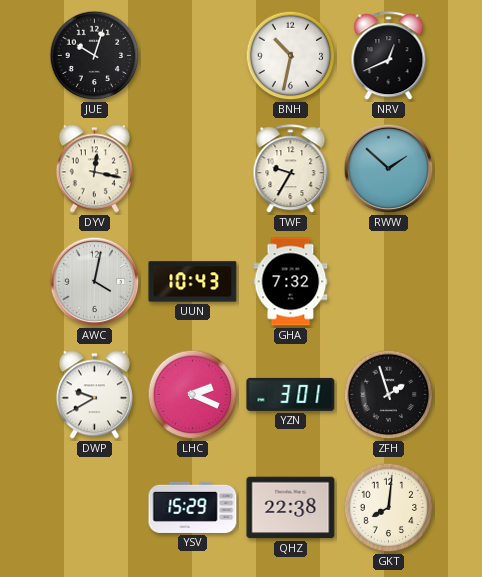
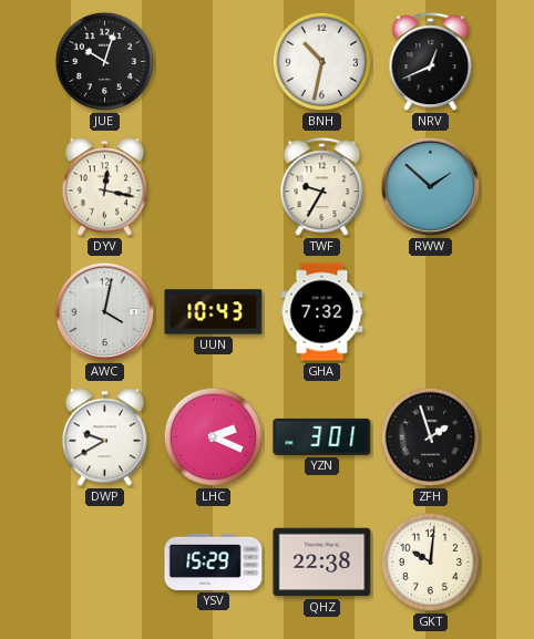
GKT: 8:01 -> 10:01
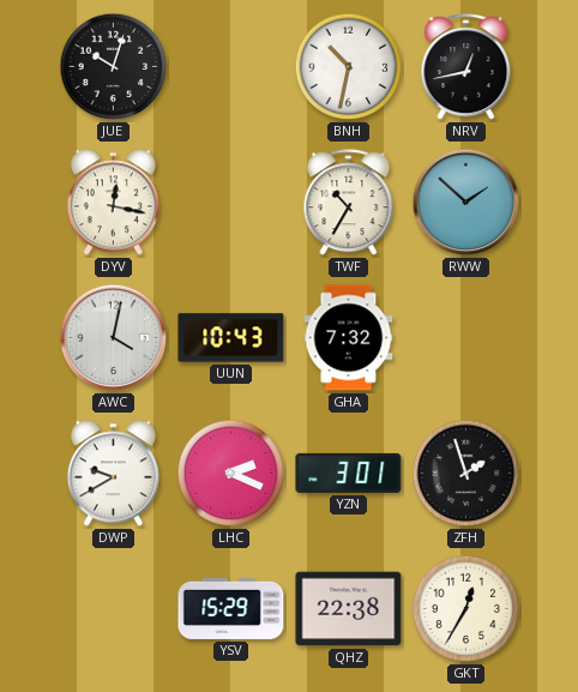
NRV: 12:41 -> 12:43
TWF: 9:35 -> 10:35
GKT: 10:01 -> 12:35
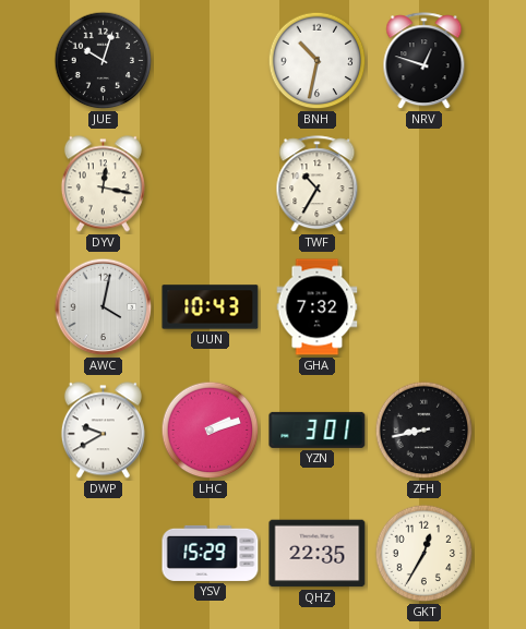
NRV: 12:43 -> 12:48
RWW: 1:52 -> none
LHC: 2:19 -> 2:12
ZFH: 1:57 -> 8:43
QHZ: 22:38 -> 22:35
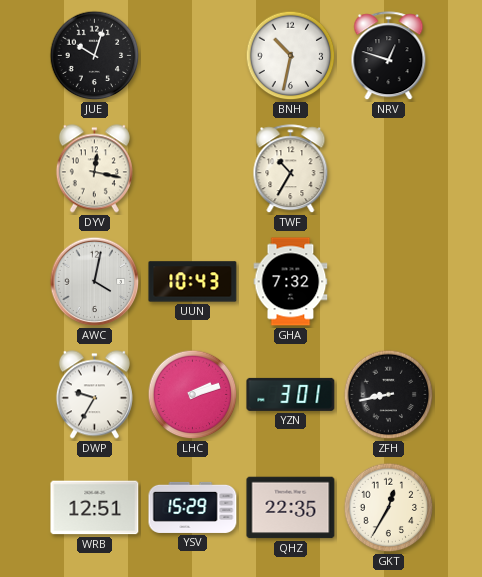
DWP: 9:40 -> 9:35
WRB: none -> 12:51
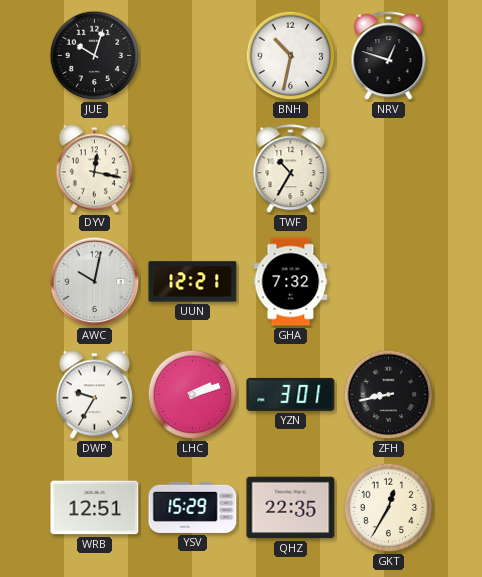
AWC: 4:02 -> 10:02
UUN: 10:43 -> 12:21
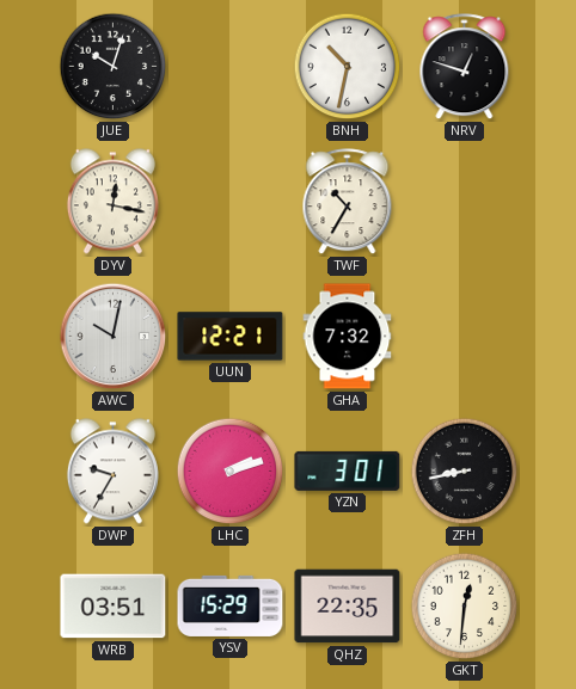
WRB: 12:51 -> 03:51
GKT: 12:35 -> 12:31
